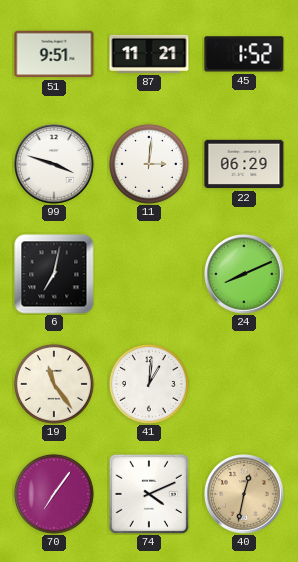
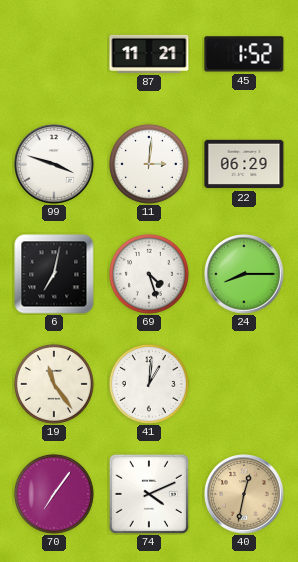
51: 9:51 -> none
69: none -> 4:27
24: 8:11 -> 8:15
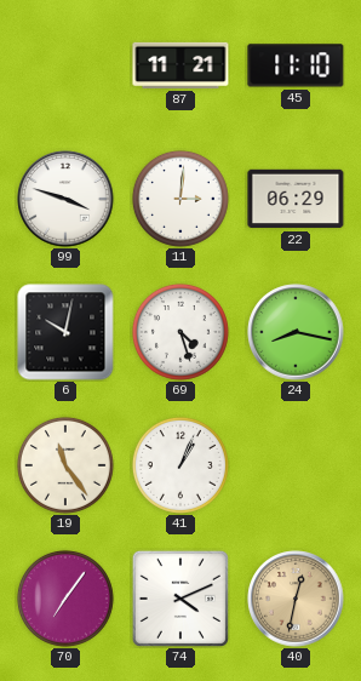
45: 1:52 -> 11:10
6: 7:02 -> 10:02
24: 8:15 -> 8:17
41: 1:01 -> 1:04
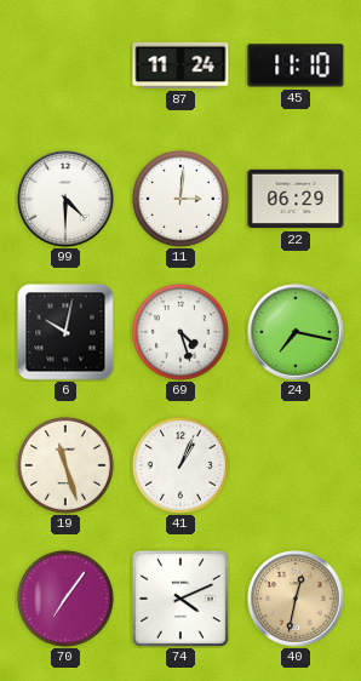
87: 11:21 -> 11:24
99: 3:48 -> 4:30
24: 8:17 -> 7:17
19: 11:24 -> 11:27
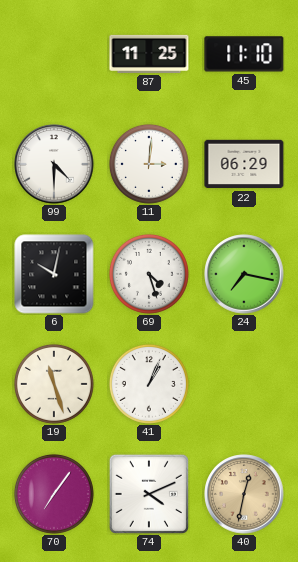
87: 11:24 -> 11:25
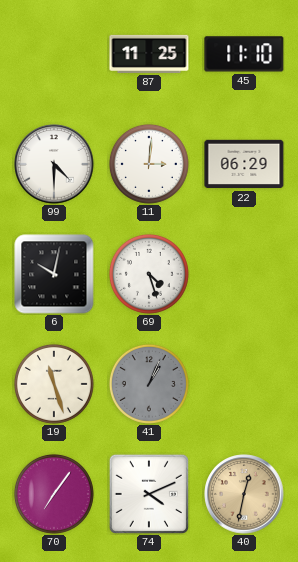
24: 7:17 -> none
41 dial: white -> grey
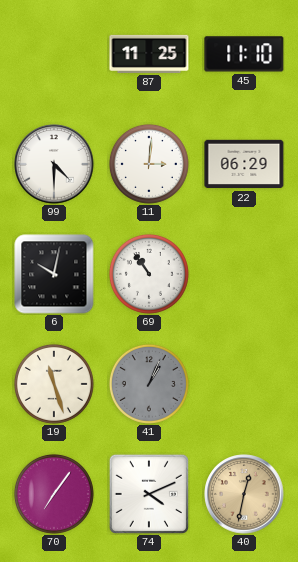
69: 4:27 -> 10:54
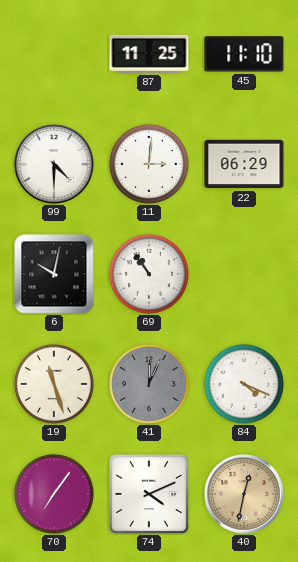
41: 1:04 -> 12:04
84: none -> 4:19
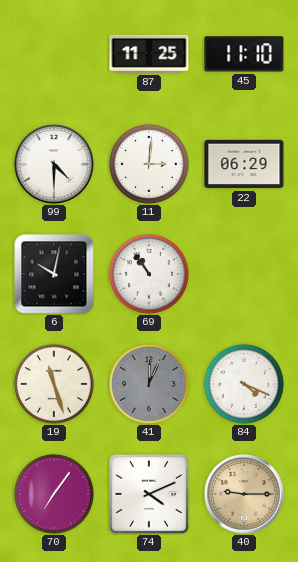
40: 12:32 -> 9:15
